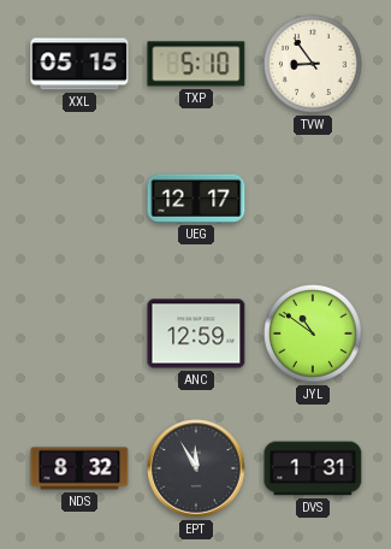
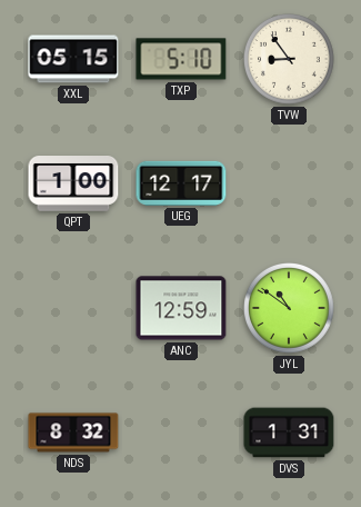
QPT: none -> 1:00
EPT: 11:55 -> none
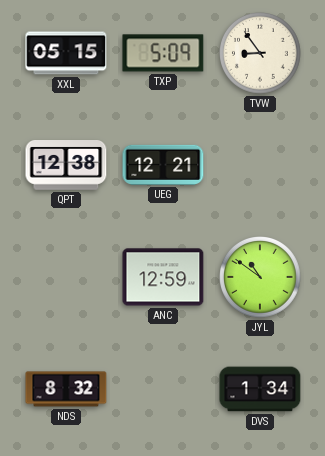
TXP: 5:10 -> 5:09
QPT: 1:00 -> 12:38
UEG: 12:17 -> 12:21
DVS: 1:31 -> 1:34
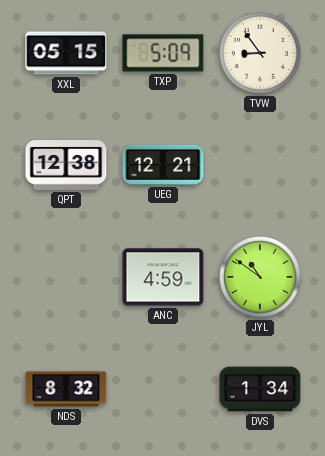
ANC: 12:59 -> 4:59
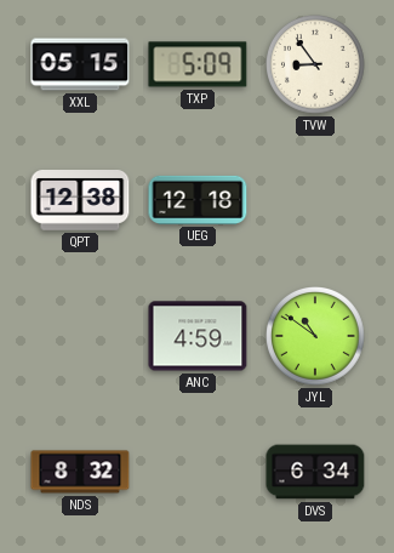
UEG: 12:21 -> 12:18
DVS: 1:34 -> 6:34
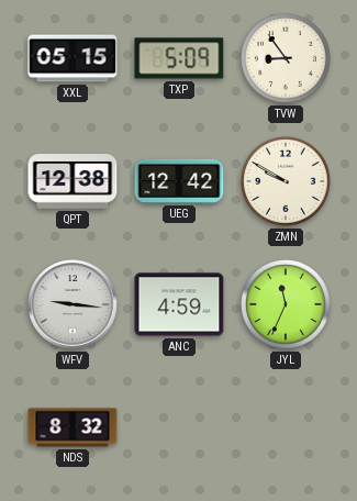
UEG: 12:18 -> 12:42
ZMN: none -> 9:50
WFV: none -> 9:16
JYL: 10:51 -> 11:34
DVS: 6:34 -> none
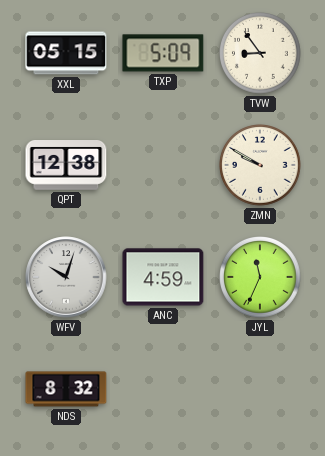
UEG: 12:42 -> none
WFV: 9:16 -> 10:03
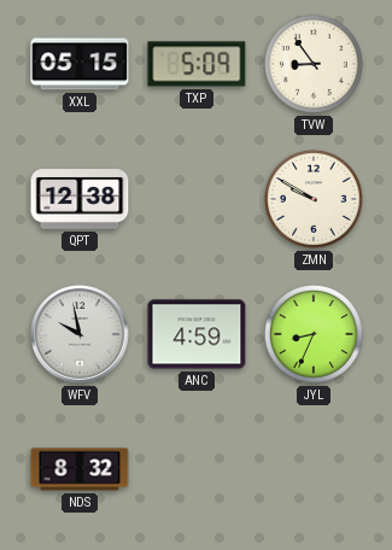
WFV: 10:03 -> 9:58
JYL: 11:34 -> 8:34
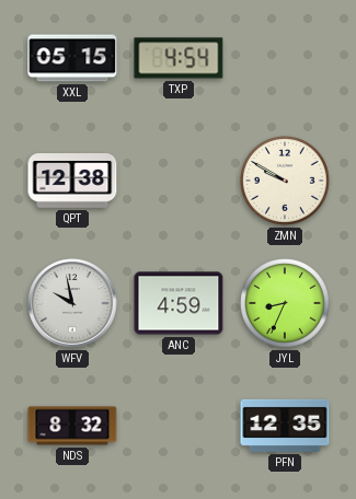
TXP: 5:09 -> 4:54
TVW: 8:54 -> none
PFN: none -> 12:35
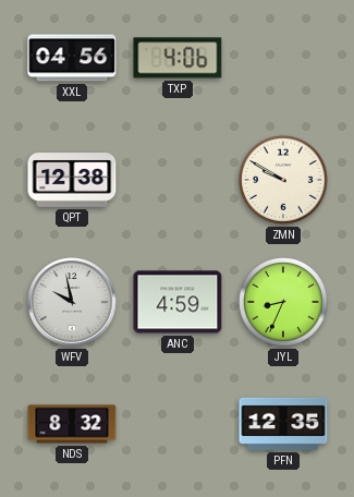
XXL: 05:15 -> 04:56
TXP: 4:54 -> 4:06
